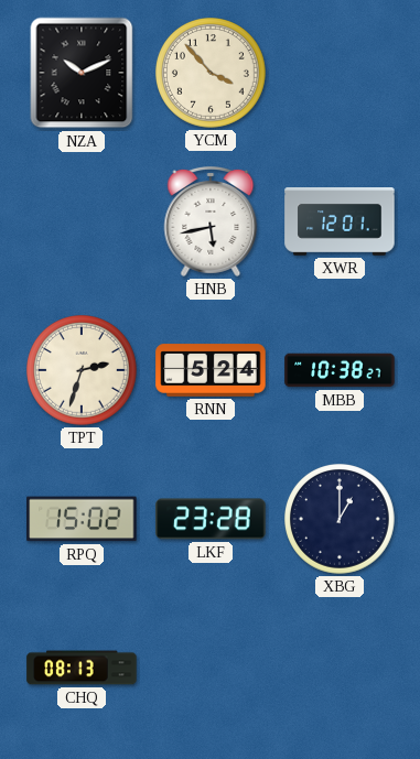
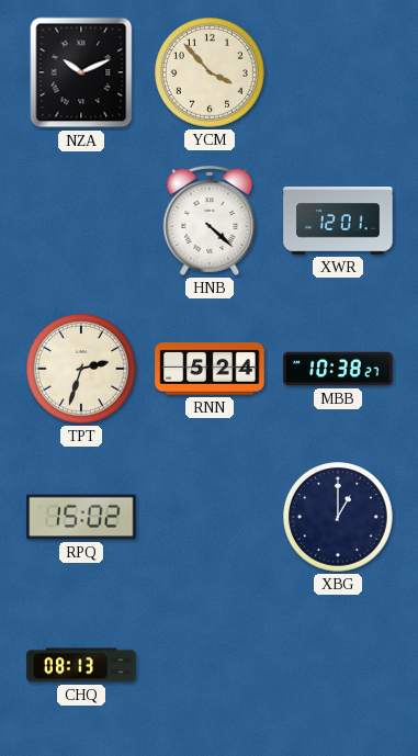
HNB: 5:43 -> 4:22
LKF: 23:28 -> none
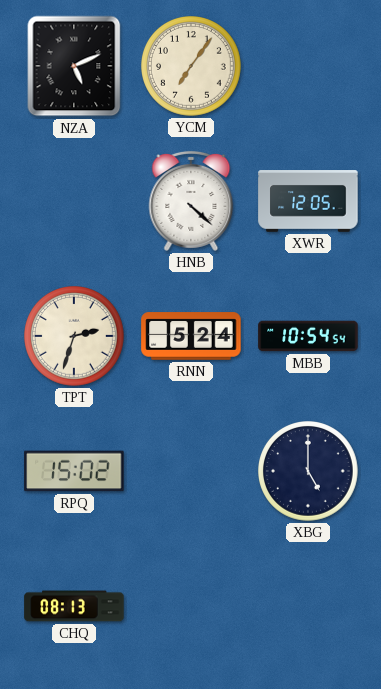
NZA: 10:11 -> 5:11
YCM: 3:53 -> 7:06
XWR: 12:01 -> 12:05
MBB: 10:38 -> 10:54
XBG: 1:00 -> 5:00
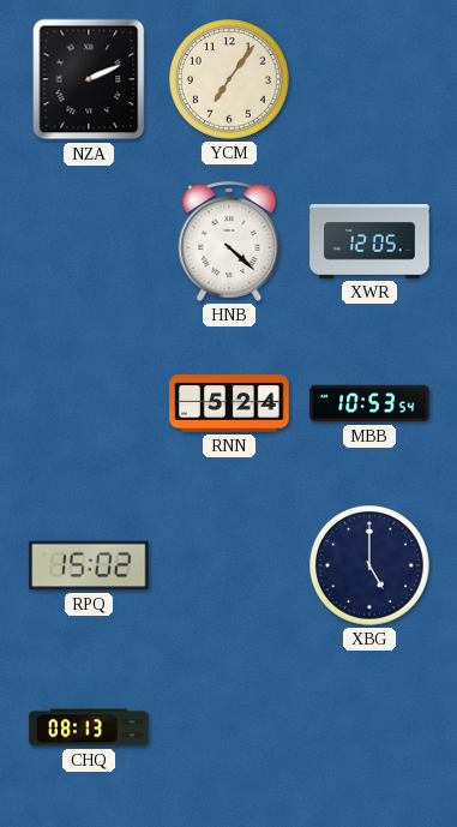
NZA: 5:11 -> 2:11
TPT: 2:33 -> none
MBB: 10:54 -> 10:53
